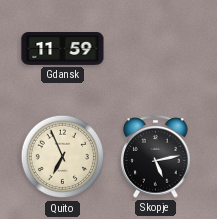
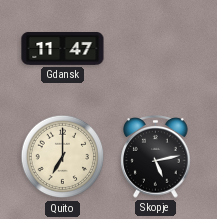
Gdansk: 11:59 -> 11:47
Quito: 6:56 -> 7:00
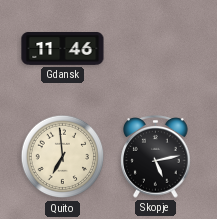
Gdansk: 11:47 -> 11:46
Quito: 7:00 -> 6:59
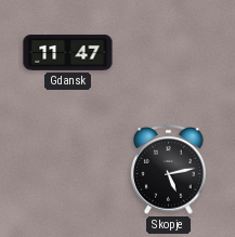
Gdansk: 11:46 -> 11:47
Quito: 6:59 -> none
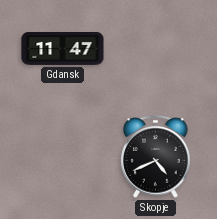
Skopje: 5:13 -> 4:41
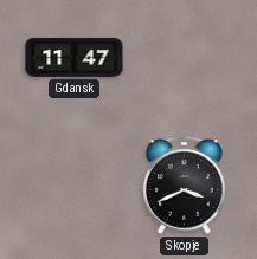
Skopje: 4:41 -> 3:41
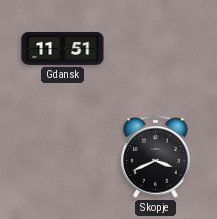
Gdansk: 11:47 -> 11:51
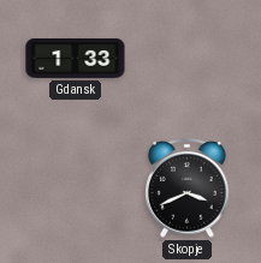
Gdansk: 11:51 -> 1:33
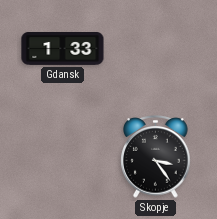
Skopje: 3:41 -> 3:24
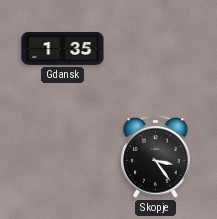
Gdansk: 1:33 -> 1:35
